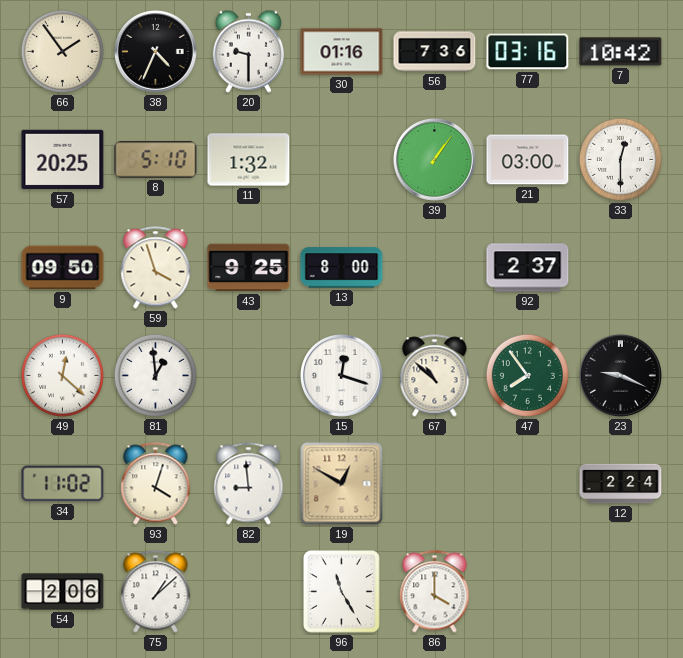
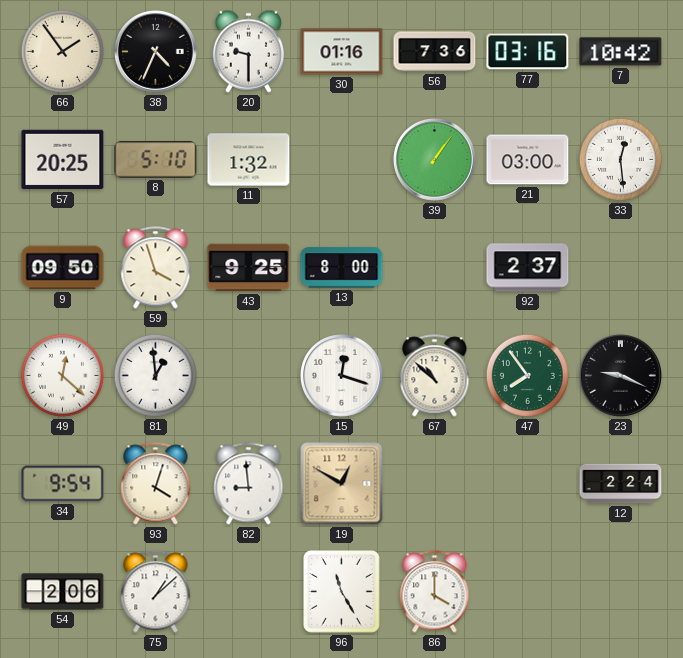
33: 12:30 -> 12:29
34: 11:02 -> 9:54
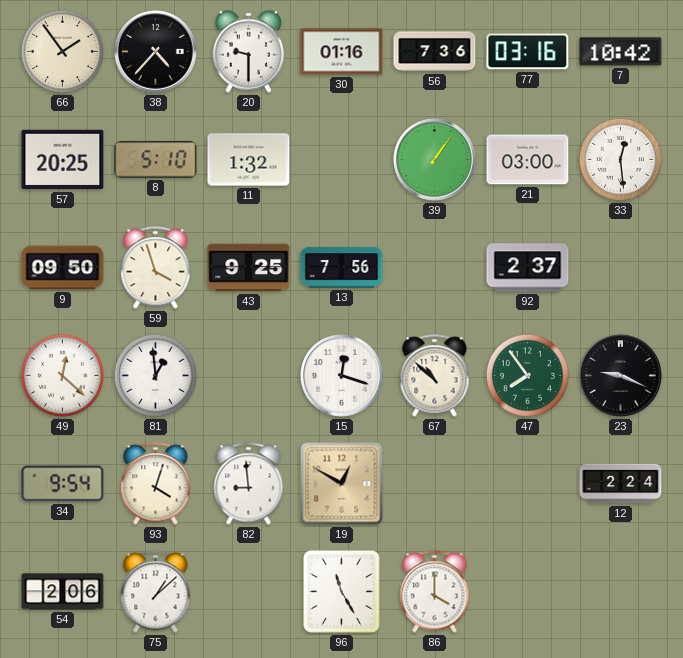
38: 4:34 -> 4:37
13: 8:00 -> 7:56
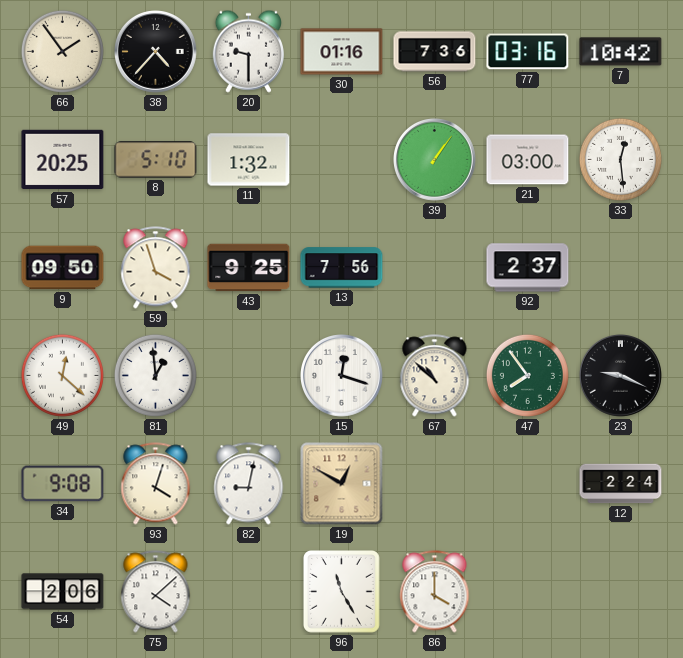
34: 9:54 -> 9:08
82: 8:59 -> 9:02
75: 1:08 -> 4:08
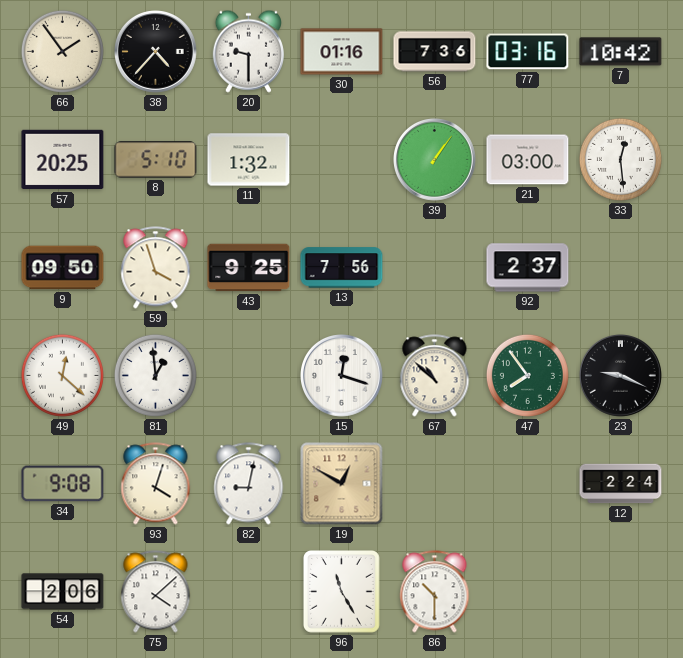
86: 4:00 -> 10:30
